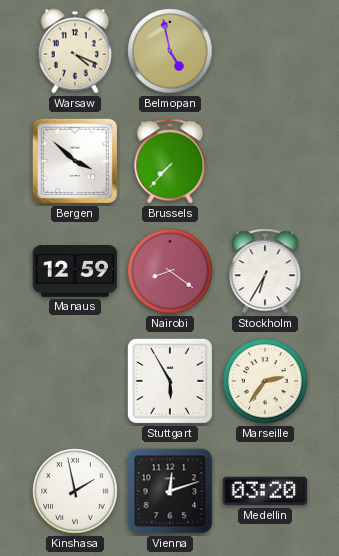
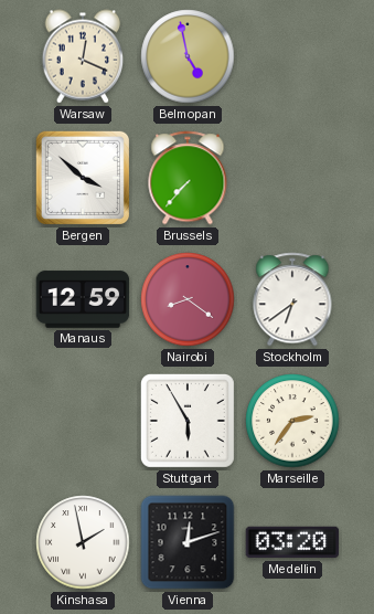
Warsaw: 4:19 -> 12:19
Stockholm: 6:35 -> 6:39
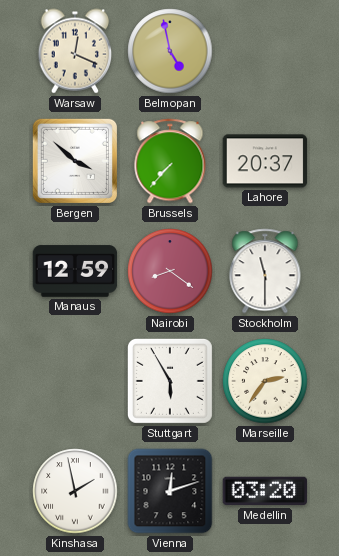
Lahore: none -> 20:37
Stockholm: 6:39 -> 11:30
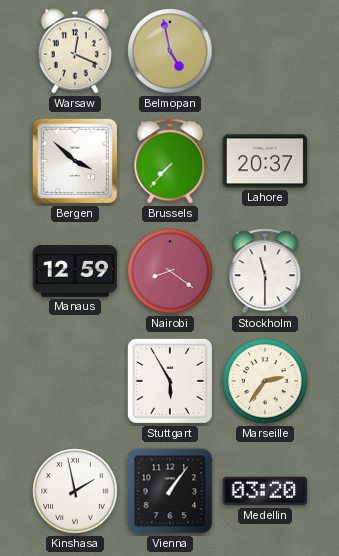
Vienna: 12:12 -> 1:06
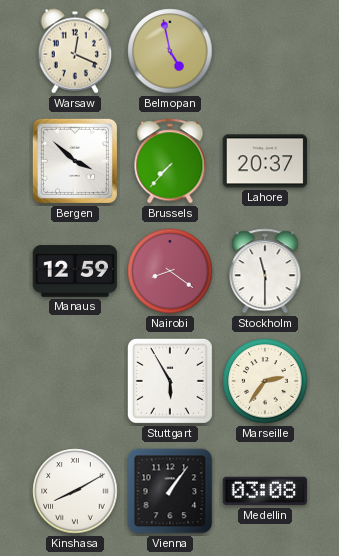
Kinshasa: 1:58 -> 8:10
Medellin: 03:20 -> 03:08
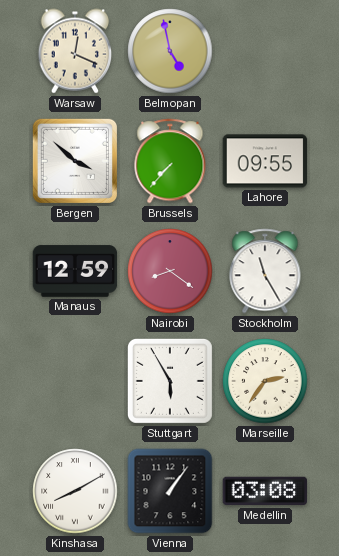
Lahore: 20:37 -> 09:55
Stockholm: 11:30 -> 11:25
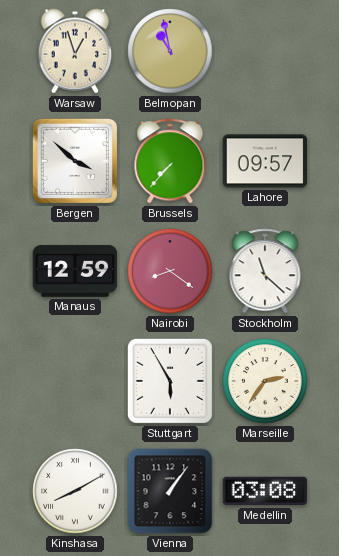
Warsaw: 12:19 -> 12:57
Belmopan: 4:58 -> 10:58
Lahore: 09:55 -> 09:57
Stockholm: 11:25 -> 11:22
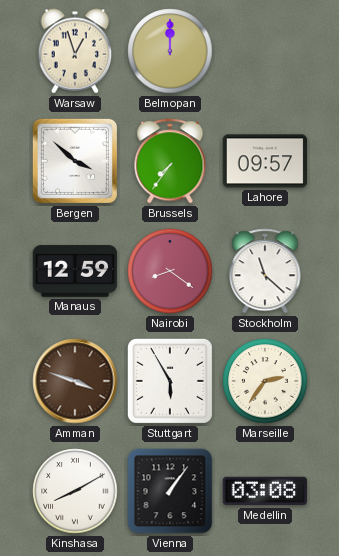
Belmopan: 10:58 -> 12:00
Brussels: 7:37 -> 7:36
Amman: none -> 3:48
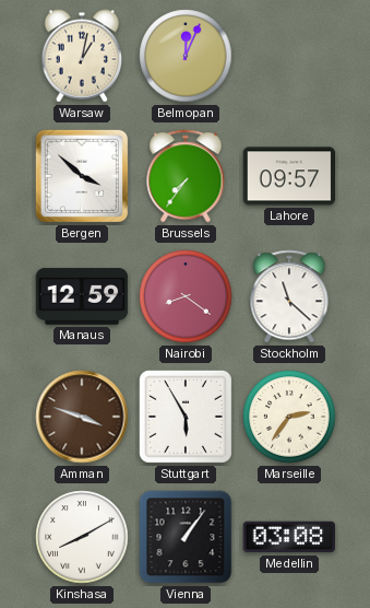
Warsaw: 12:57 -> 1:02
Belmopan: 12:00 -> 12:04
